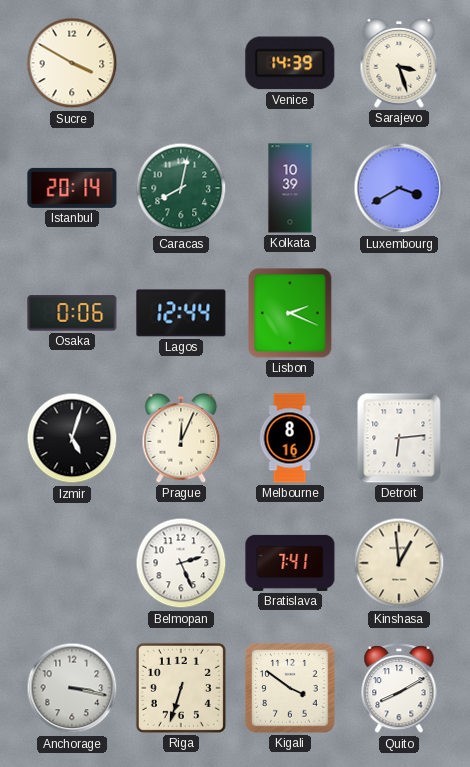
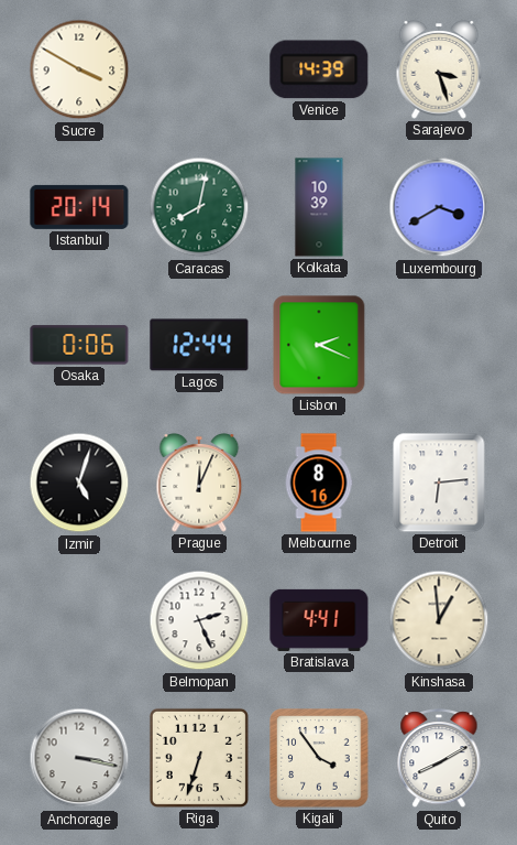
Bratislava: 7:41 -> 4:41
Kigali: 3:51 -> 3:54
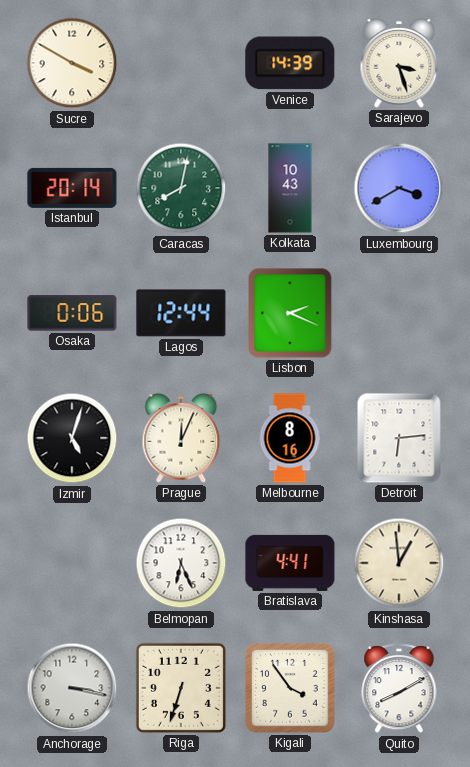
Kolkata: 10:39 -> 10:43
Belmopan: 2:26 -> 6:26
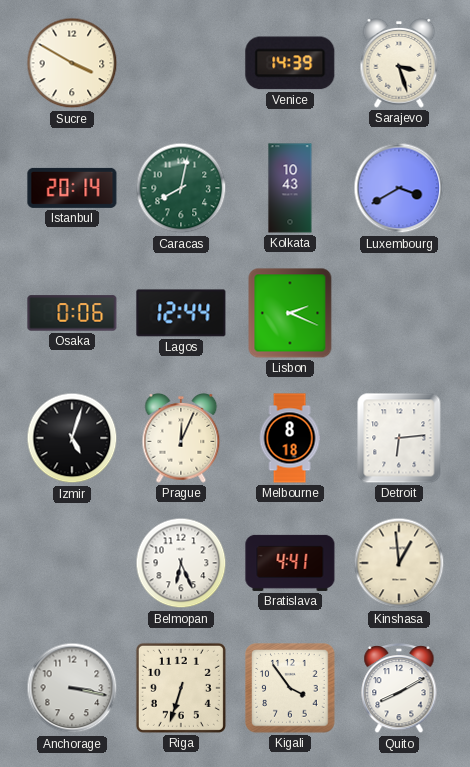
Melbourne: 8:16 -> 8:18
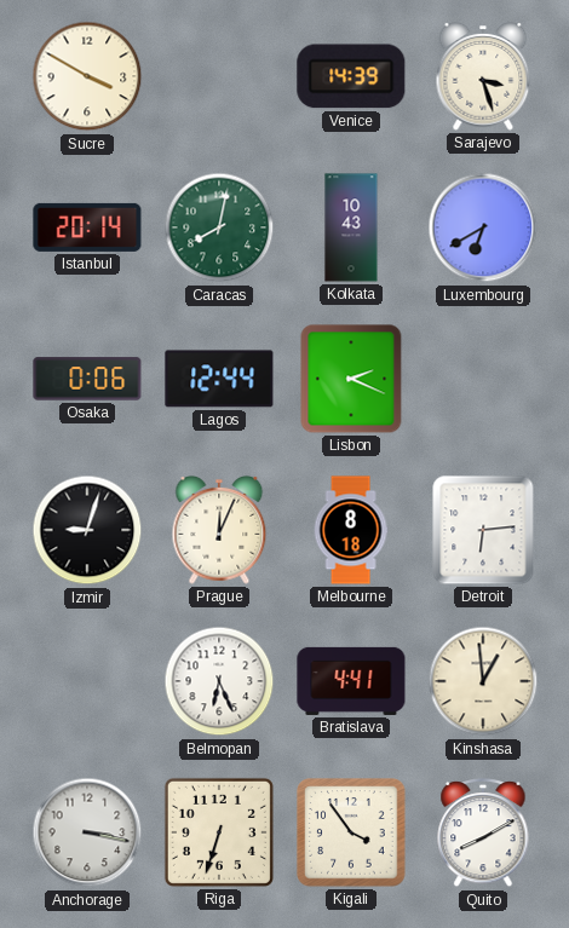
Luxembourg: 3:40 -> 6:40
Izmir: 5:03 -> 9:03
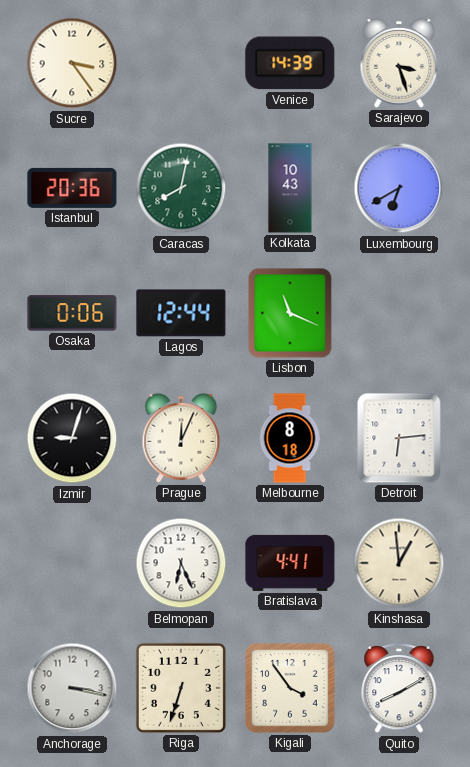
Sucre: 3:50 -> 3:24
Istanbul: 20:14 -> 20:36
Lisbon: 2:19 -> 11:19
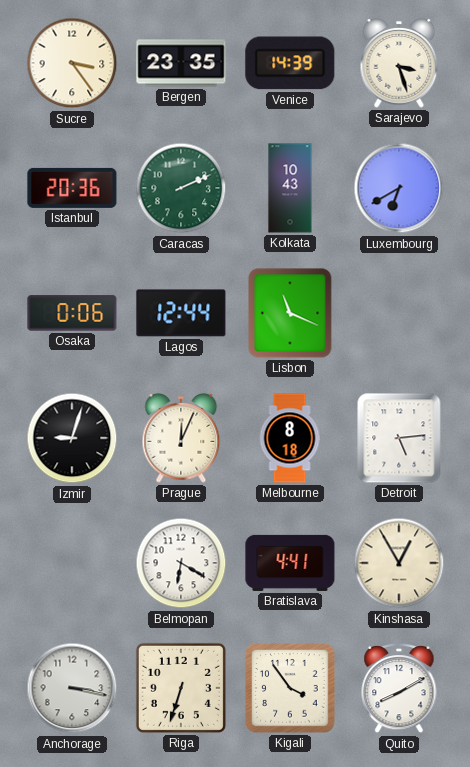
Bergen: none -> 23:35
Caracas: 8:02 -> 2:11
Detroit: 6:14 -> 5:14
Belmopan: 6:26 -> 6:20
Kinshasa: 12:59 -> 12:55
